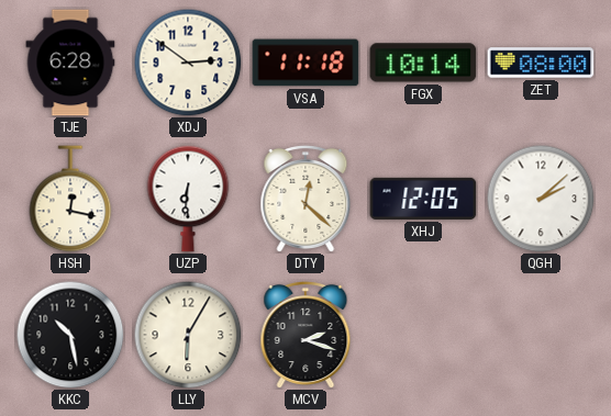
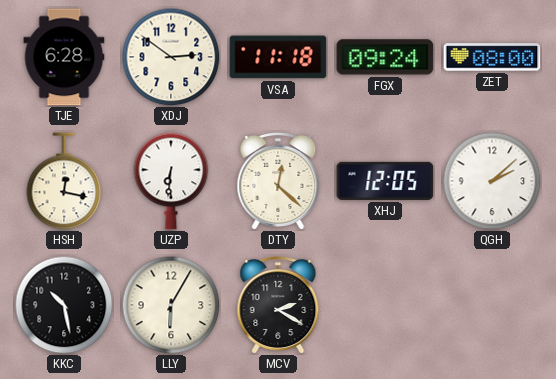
FGX: 10:14 -> 09:24
MCV: 2:18 -> 2:20
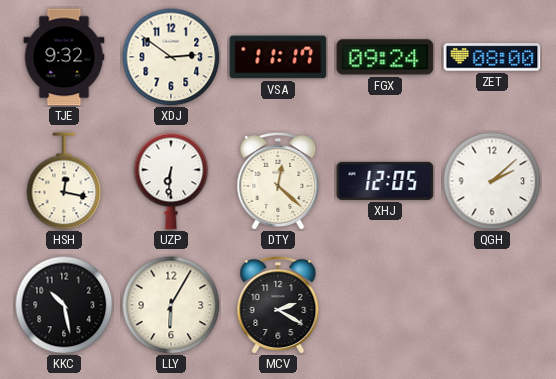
TJE: 6:28 -> 9:32
VSA: 11:18 -> 11:17
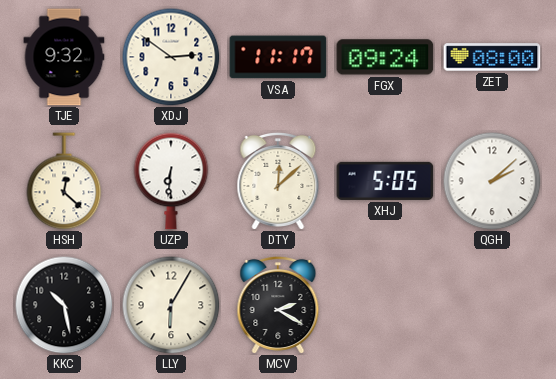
HSH: 12:17 -> 12:22
DTY: 12:22 -> 12:08
XHJ: 12:05 -> 5:05
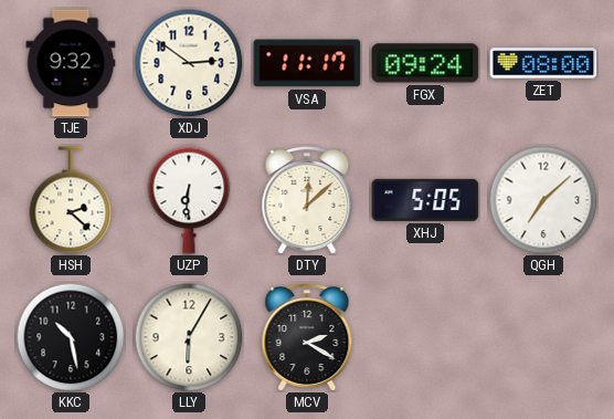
HSH: 12:22 -> 2:22
QGH: 2:08 -> 7:08
